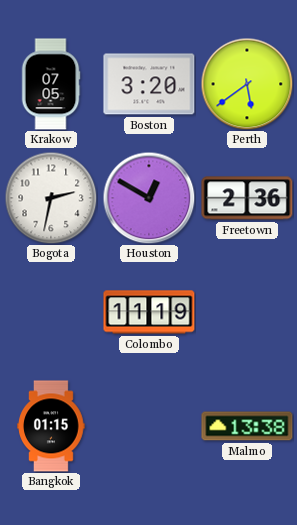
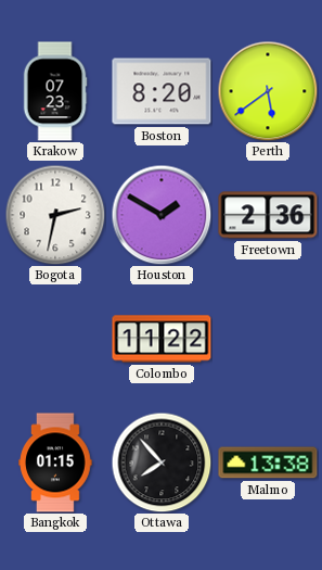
Krakow: 07:05 -> 07:23
Boston: 3:20 -> 8:20
Houston: 12:50 -> 1:50
Colombo: 11:19 -> 11:22
Ottawa: none -> 7:53
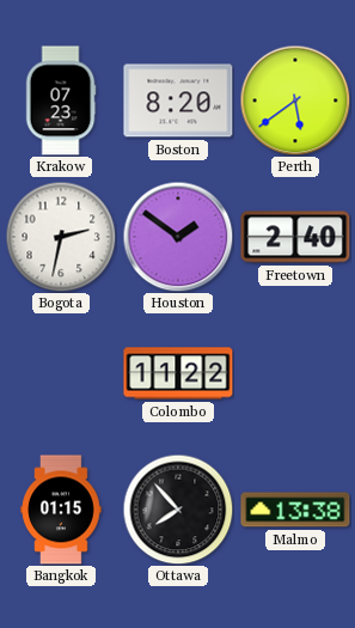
Houston: 1:50 -> 1:51
Freetown: 2:36 -> 2:40
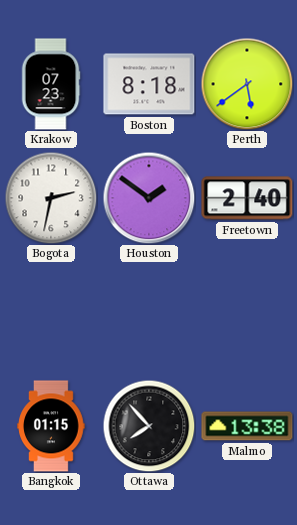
Boston: 8:20 -> 8:18
Colombo: 11:22 -> none
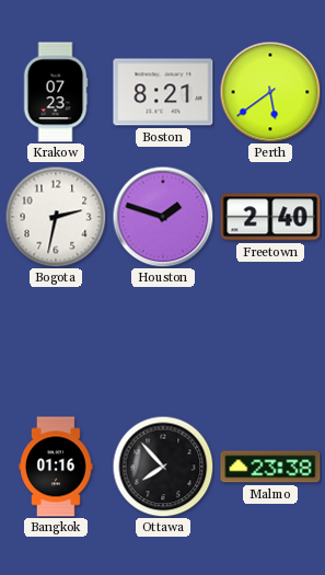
Boston: 8:18 -> 8:21
Houston: 1:51 -> 1:48
Bangkok: 01:15 -> 01:16
Malmo: 13:38 -> 23:38
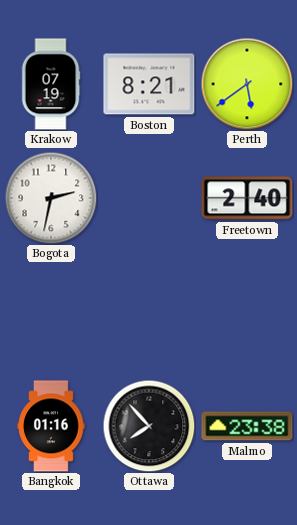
Krakow: 07:23 -> 07:19
Houston: 1:48 -> none
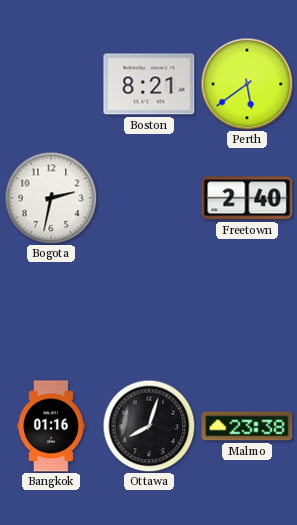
Krakow: 07:19 -> none
Ottawa: 7:53 -> 8:03
